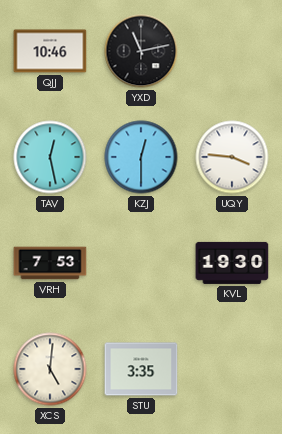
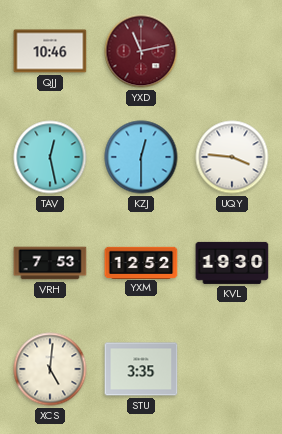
YXD dial: black -> burgundy
YXM: none -> 12:52
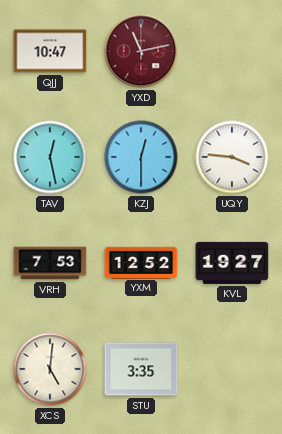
QJJ: 10:46 -> 10:47
KVL: 19:30 -> 19:27
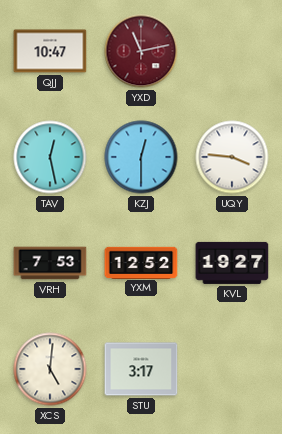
STU: 3:35 -> 3:17
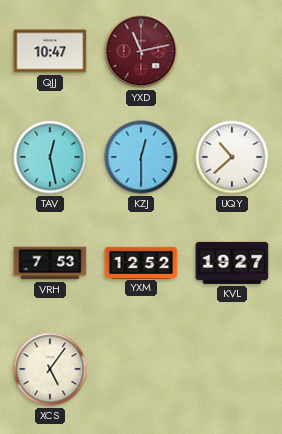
UQY: 3:46 -> 10:38
XCS: 5:01 -> 5:06
STU: 3:17 -> none
